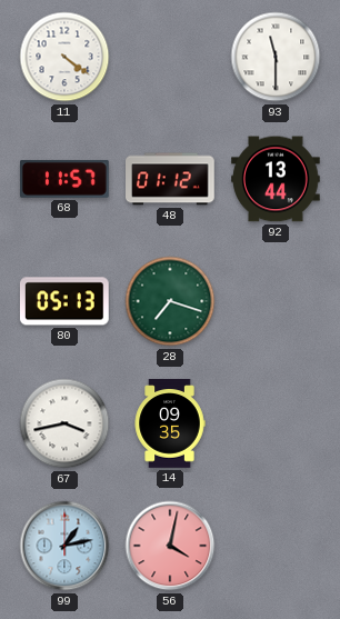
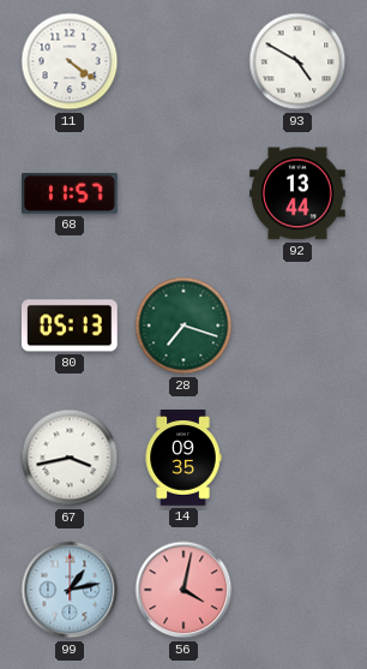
93: 11:30 -> 4:50
48: 01:12 -> none
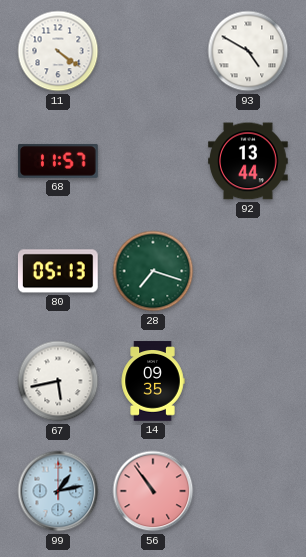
67: 3:43 -> 5:43
56: 4:02 -> 10:54
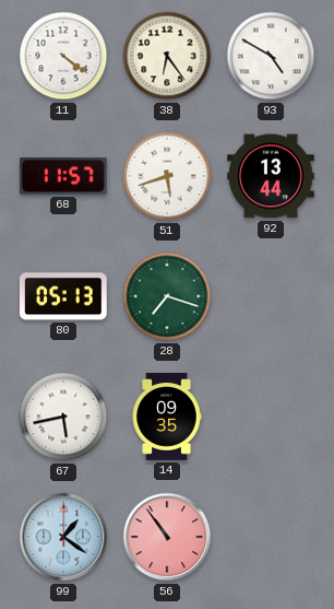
38: none -> 6:24
51: none -> 5:42
99: 1:13 -> 1:21
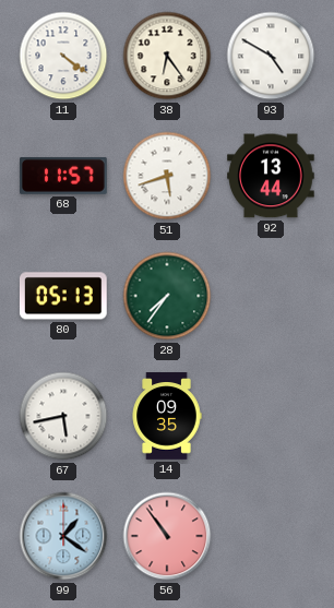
28: 7:18 -> 7:36
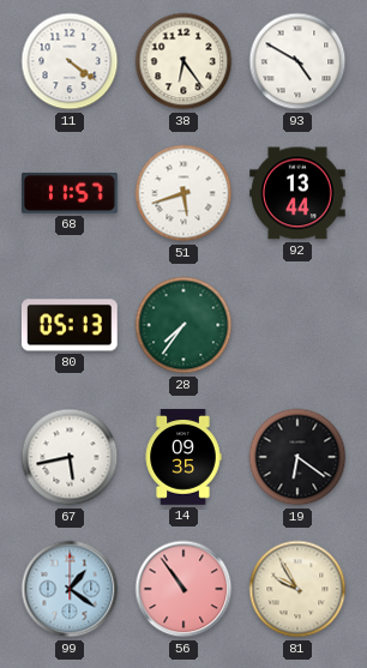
19: none -> 6:21
81: none -> 9:55
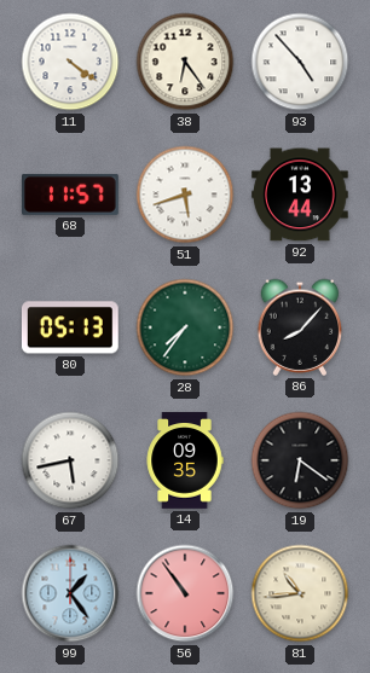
93: 4:50 -> 4:53
86: none -> 8:07
99: 1:21 -> 1:24
81: 9:55 -> 10:44
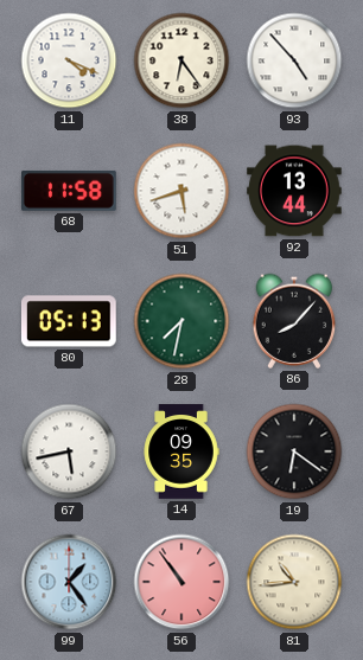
11: 4:21 -> 4:19
68: 11:57 -> 11:58
28: 7:36 -> 7:32
